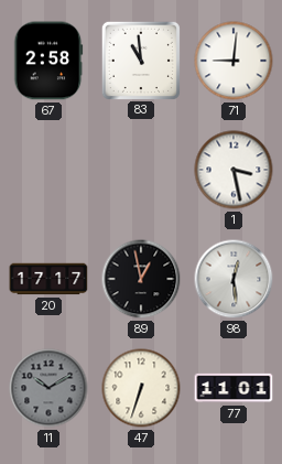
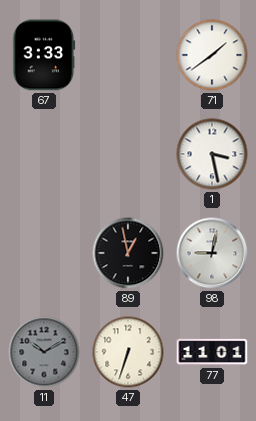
67: 2:58 -> 3:33
83: 10:59 -> none
71: 9:01 -> 1:39
20: 17:17 -> none
98: 12:29 -> 9:02
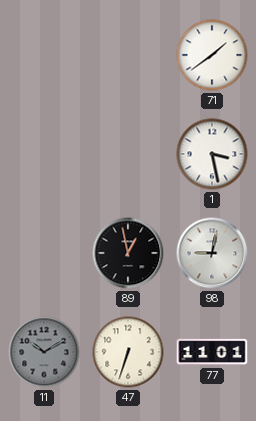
67: 3:33 -> none
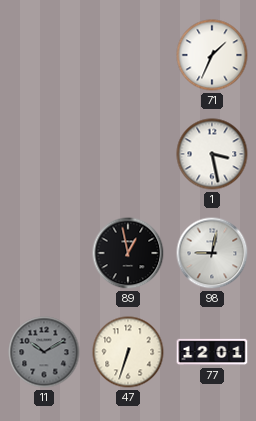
71: 1:39 -> 1:34
77: 11:01 -> 12:01
